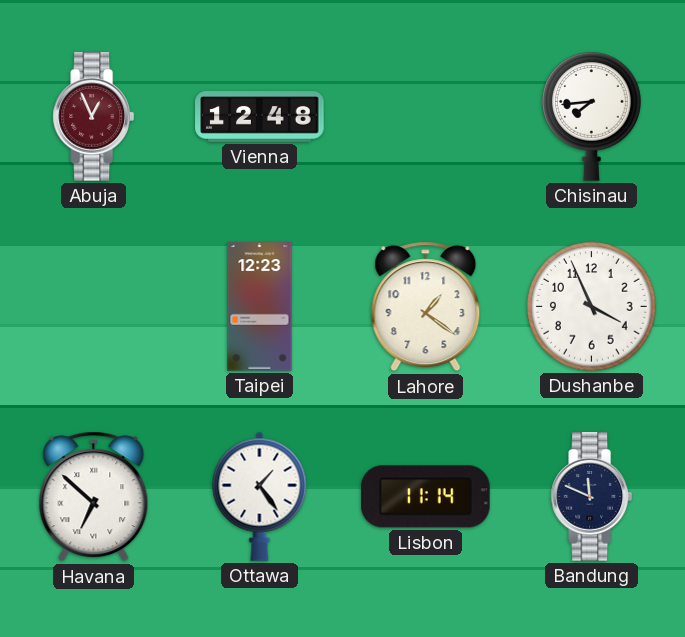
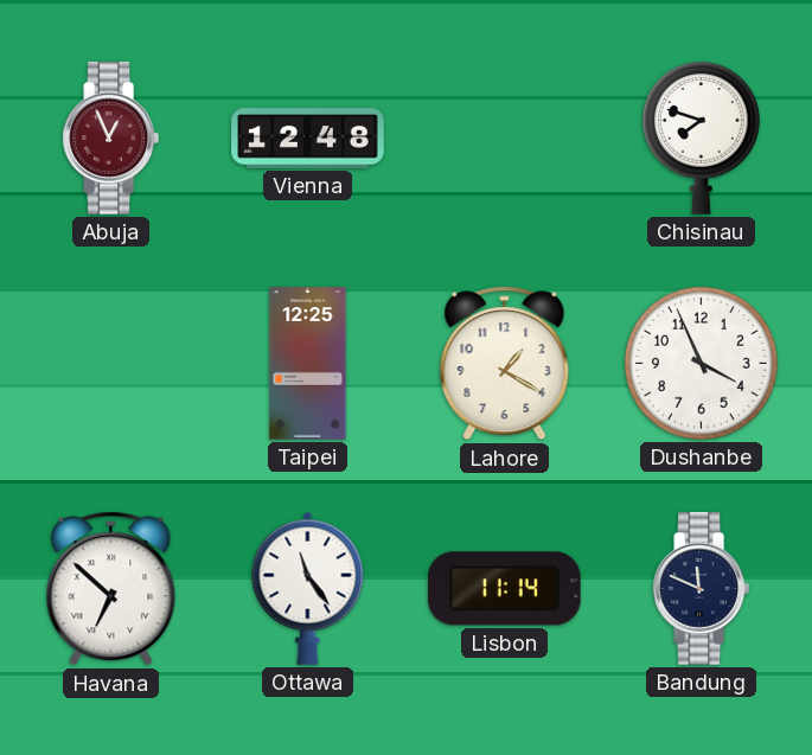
Chisinau: 7:44 -> 7:48
Taipei: 12:23 -> 12:25
Lahore: 1:21 -> 1:20
Ottawa: 1:24 -> 11:24
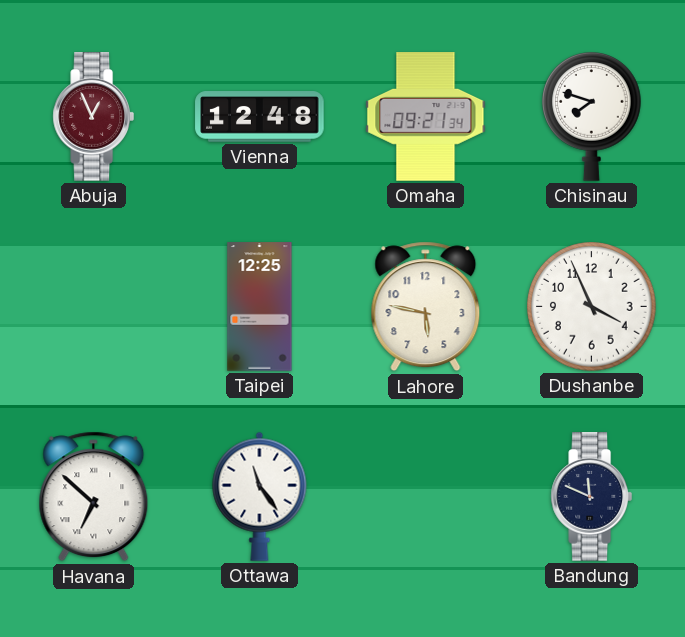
Omaha: none -> 09:21
Lahore: 1:20 -> 5:47
Lisbon: 11:14 -> none
